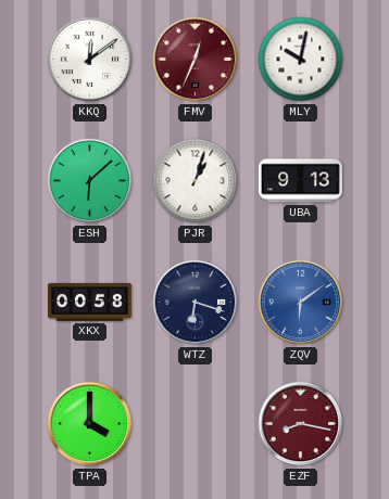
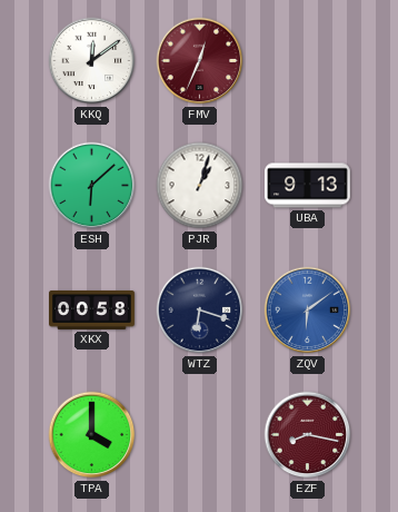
MLY: 10:02 -> none
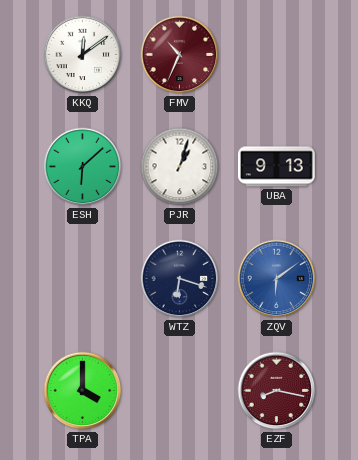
FMV: 12:34 -> 10:34
XKX: 00:58 -> none
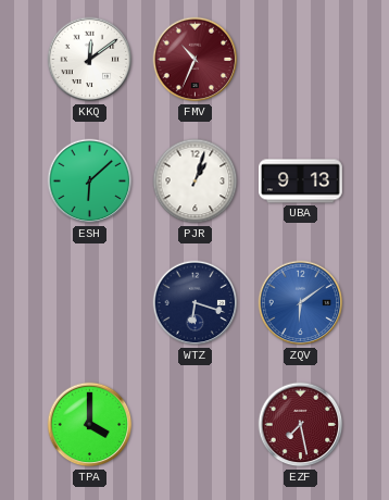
EZF: 8:17 -> 7:28
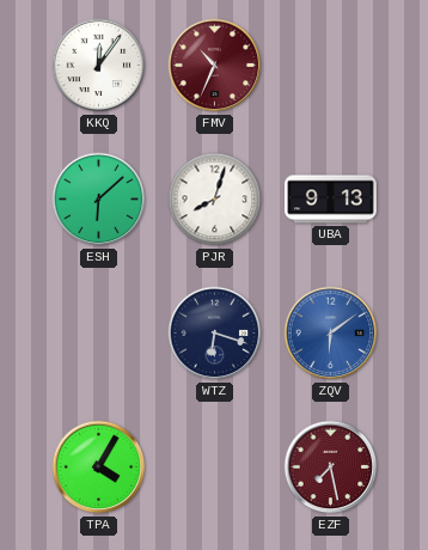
KKQ: 12:09 -> 12:06
PJR: 1:03 -> 8:03
TPA: 4:00 -> 4:05
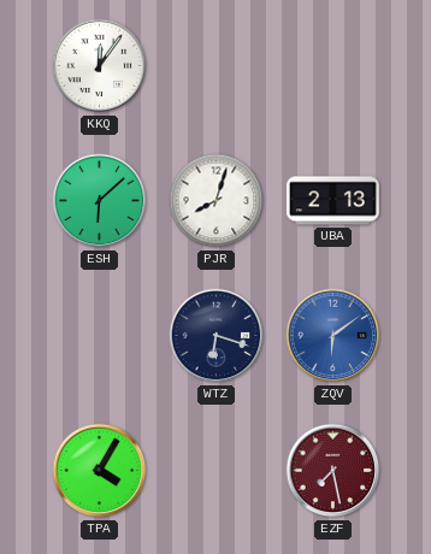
FMV: 10:34 -> none
UBA: 9:13 -> 2:13
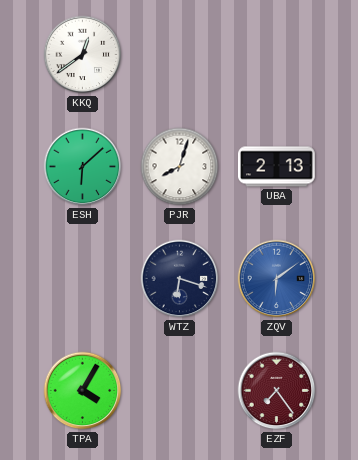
KKQ: 12:06 -> 12:39
EZF: 7:28 -> 7:24
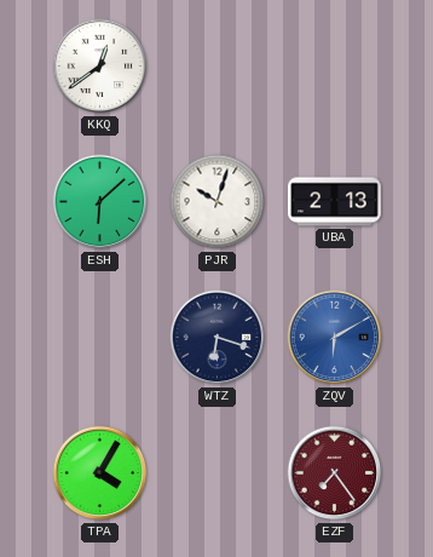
PJR: 8:03 -> 10:03
ZQV: 6:09 -> 6:10
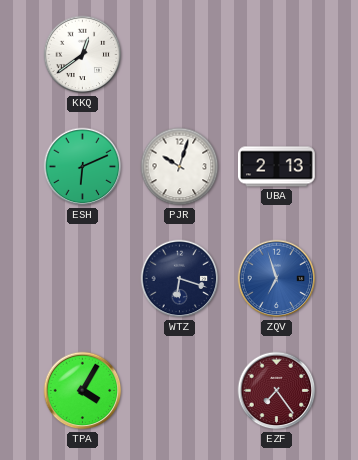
ESH: 6:08 -> 6:11
ZQV: 6:10 -> 6:57
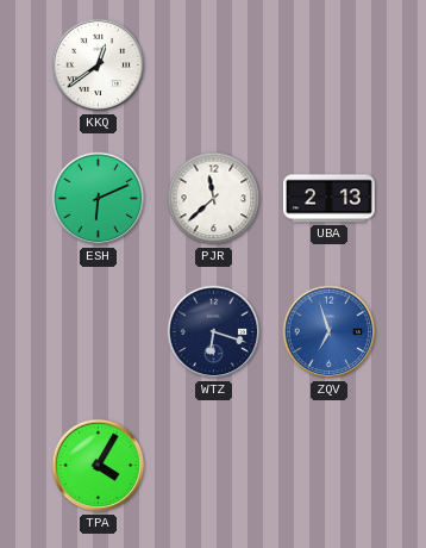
PJR: 10:03 -> 11:38
EZF: 7:24 -> none
